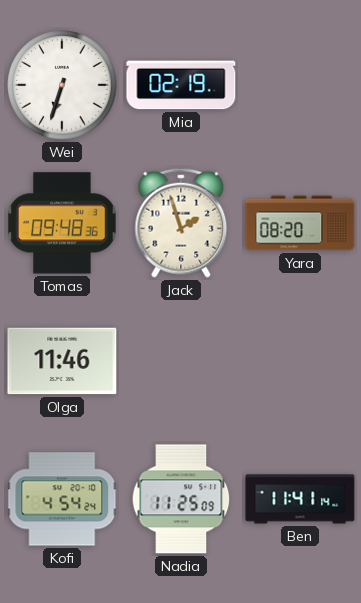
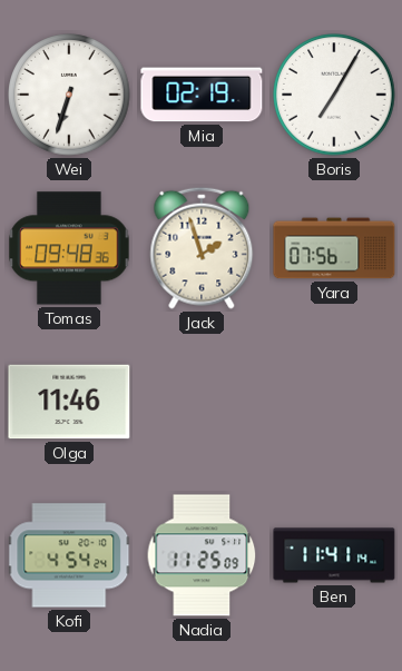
Boris: none -> 7:05
Yara: 08:20 -> 07:56
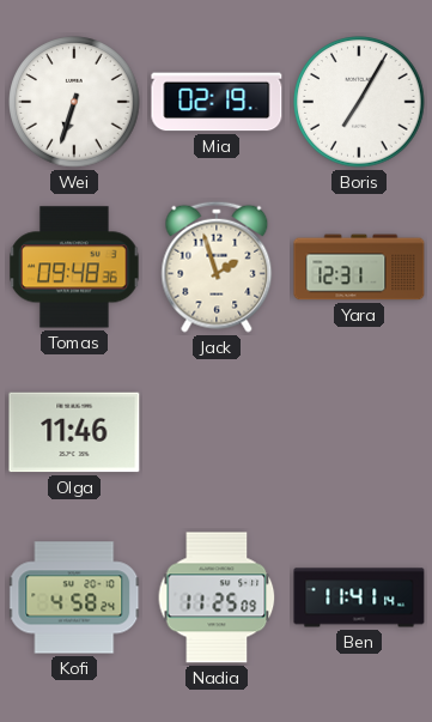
Yara: 07:56 -> 12:31
Kofi: 4:54 -> 4:58
